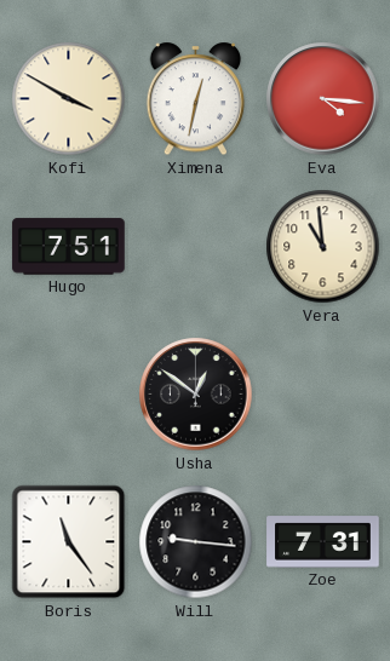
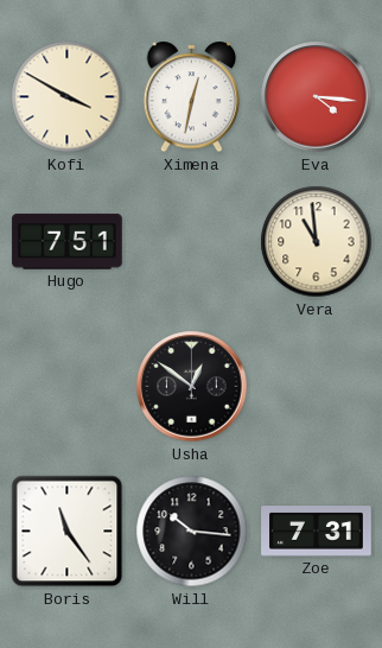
Will: 9:16 -> 10:16
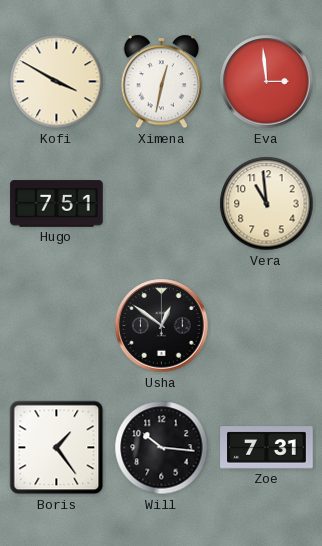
Eva: 4:16 -> 2:59
Boris: 11:24 -> 1:24
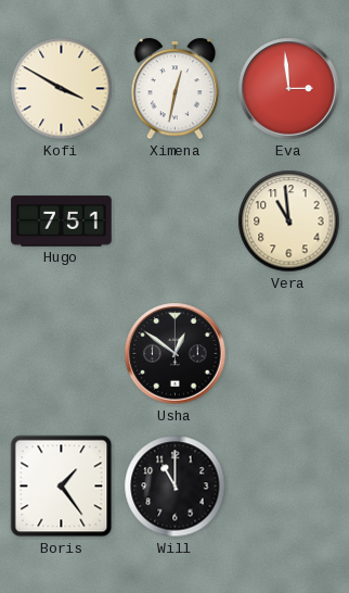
Will: 10:16 -> 11:00
Zoe: 7:31 -> none
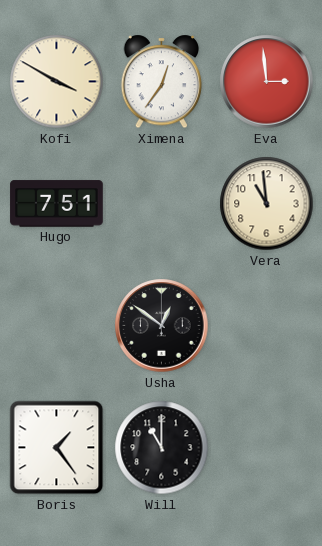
Ximena: 12:32 -> 12:36
